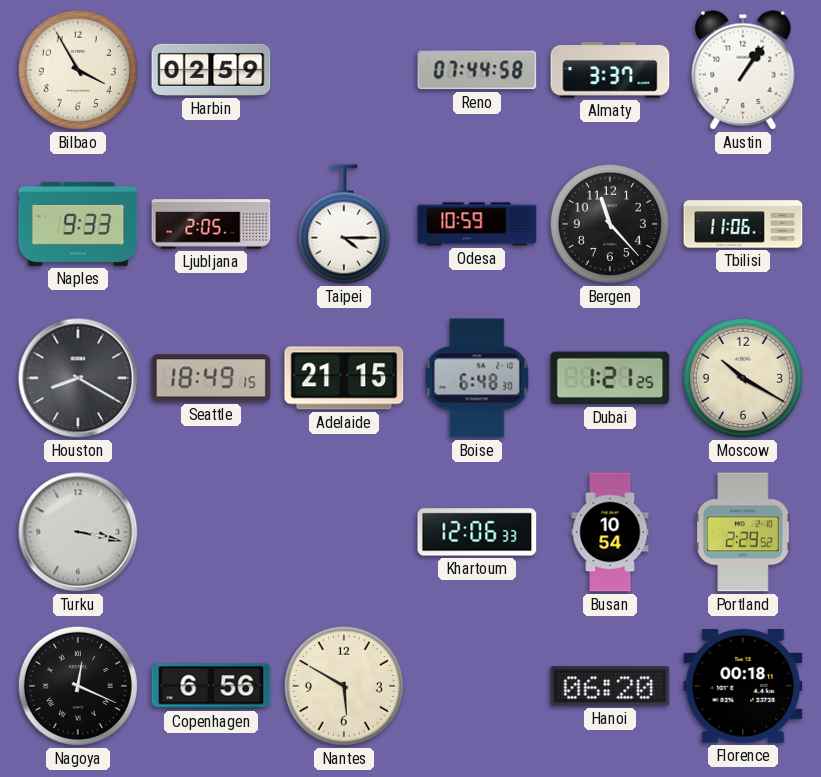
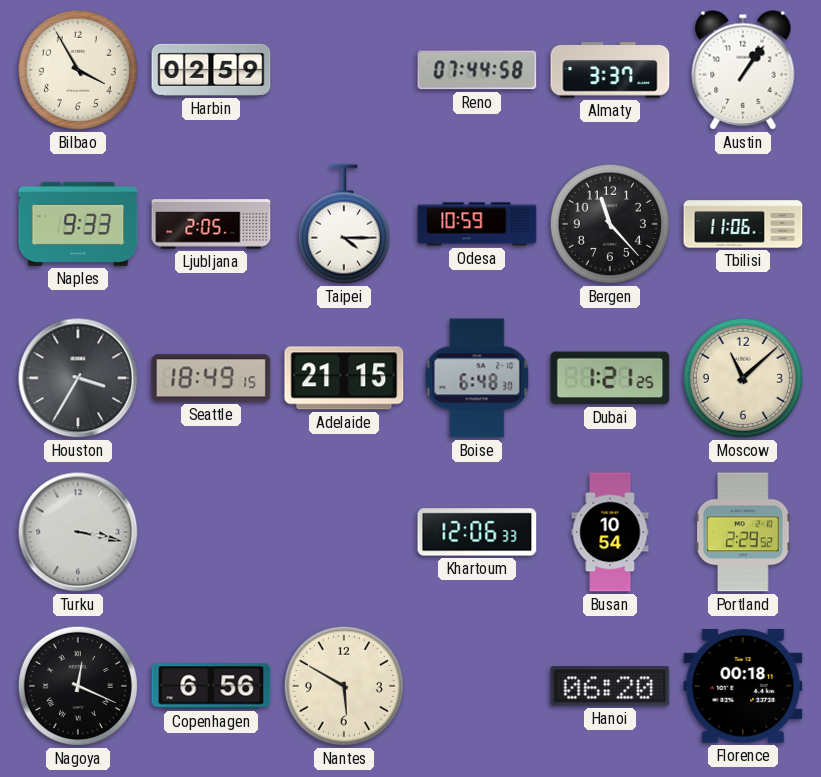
Houston: 8:20 -> 3:35
Moscow: 10:20 -> 11:08
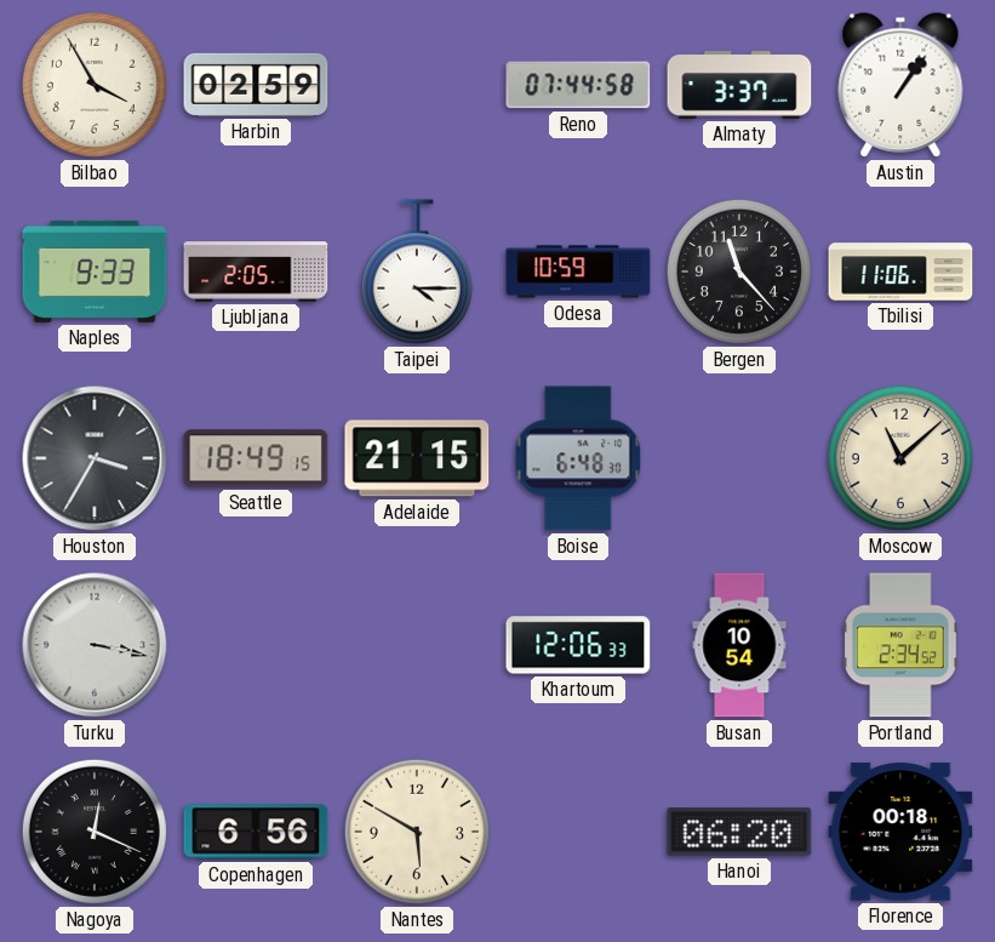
Dubai: 1:21 -> none
Portland: 2:29 -> 2:34
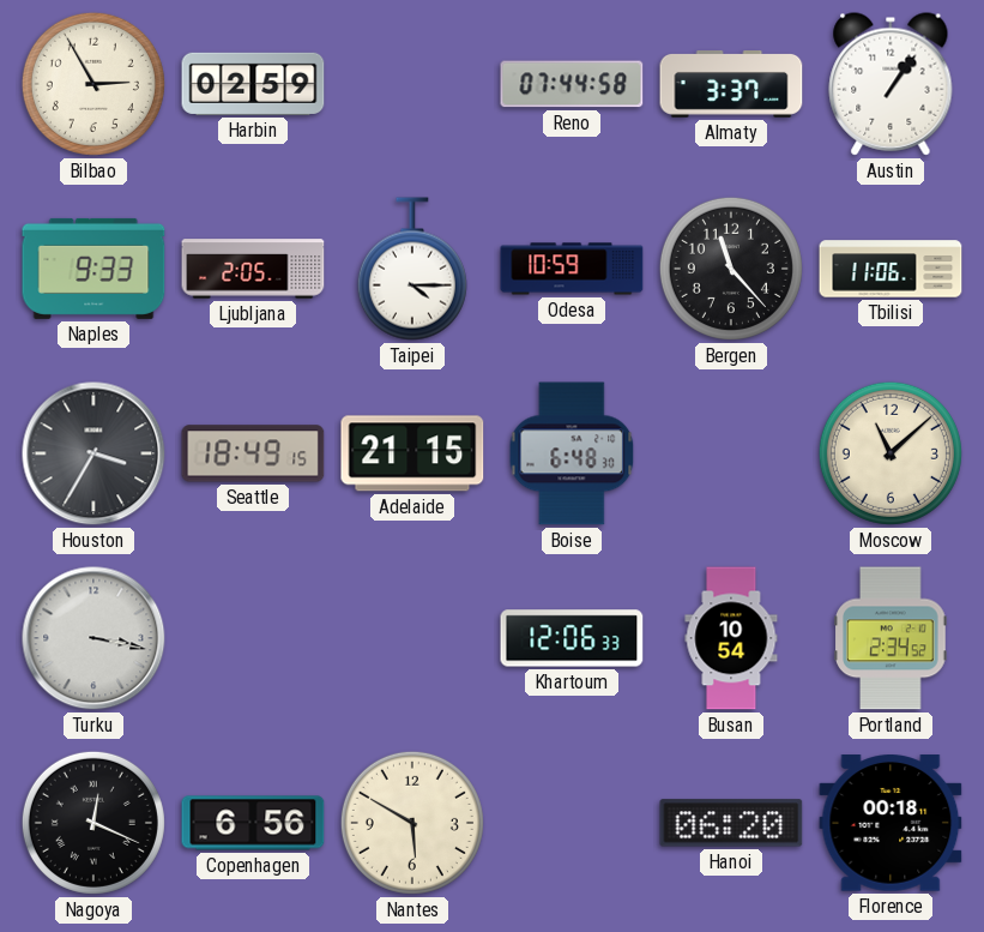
Bilbao: 3:55 -> 2:55
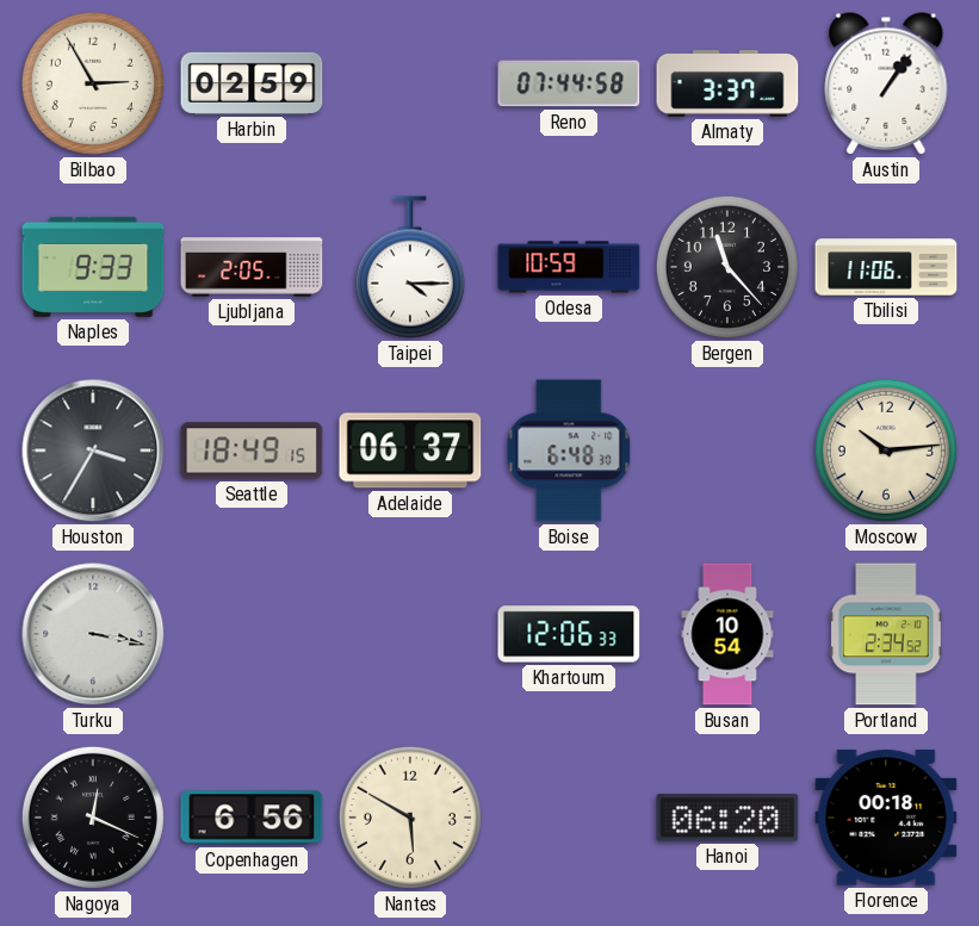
Adelaide: 21:15 -> 06:37
Moscow: 11:08 -> 10:14
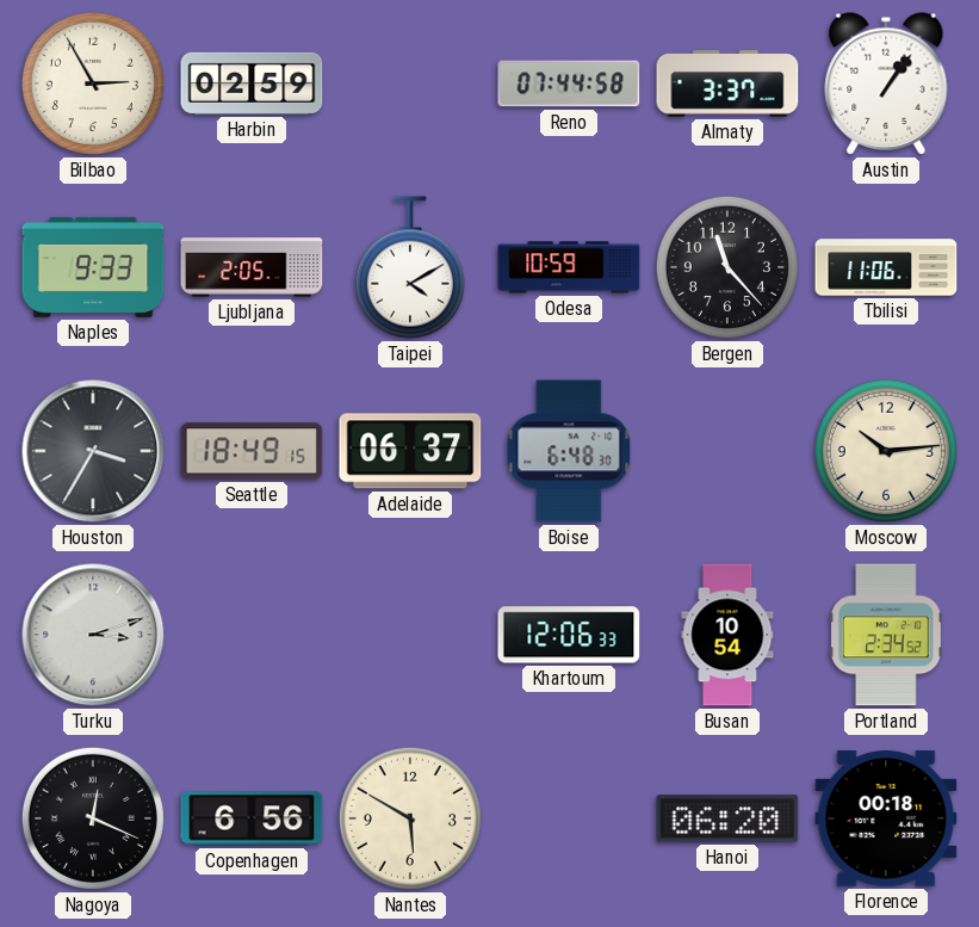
Taipei: 4:15 -> 4:10
Turku: 3:17 -> 3:12
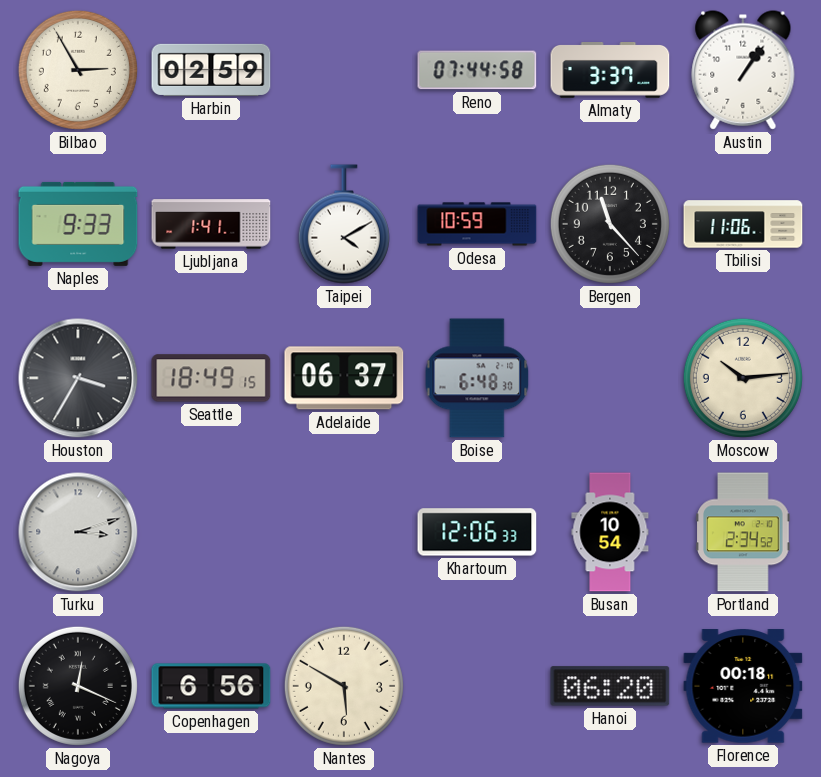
Ljubljana: 2:05 -> 1:41
